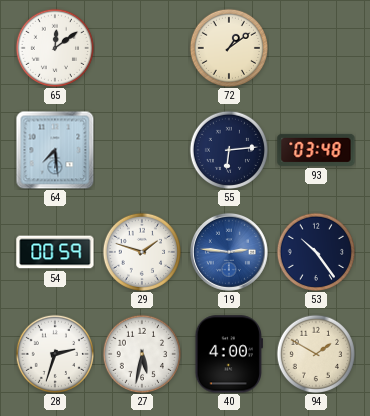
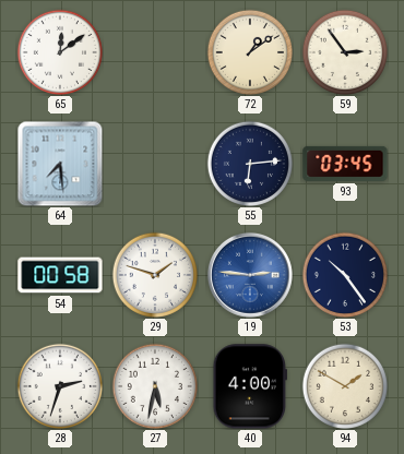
59: none -> 2:54
93: 03:48 -> 03:45
54: 00:59 -> 00:58
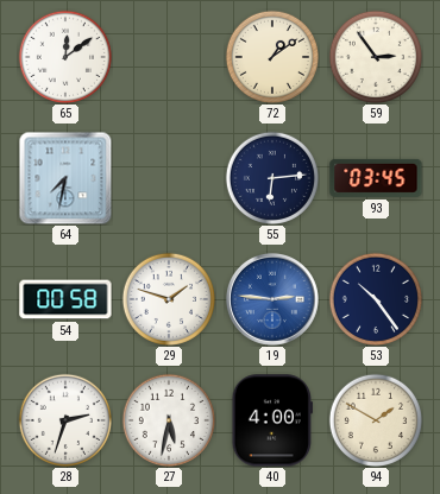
64: 7:29 -> 7:32
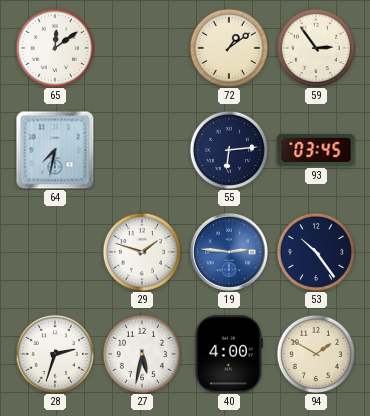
54: 00:58 -> none
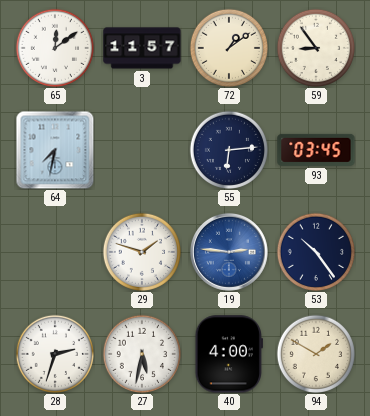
3: none -> 11:57
59: 2:54 -> 8:54
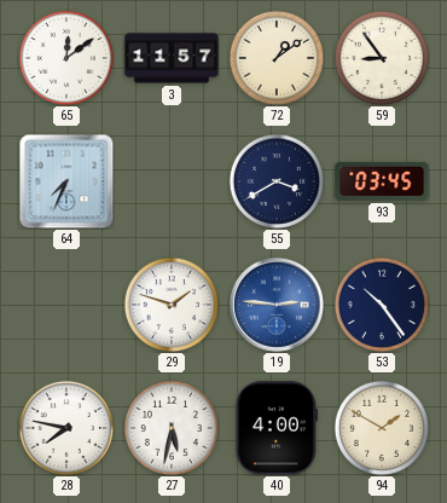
64: 7:32 -> 7:34
55: 6:14 -> 3:40
28: 2:33 -> 7:47
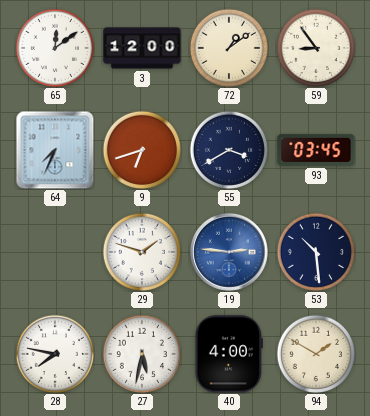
3: 11:57 -> 12:00
9: none -> 6:42
53: 10:24 -> 10:29
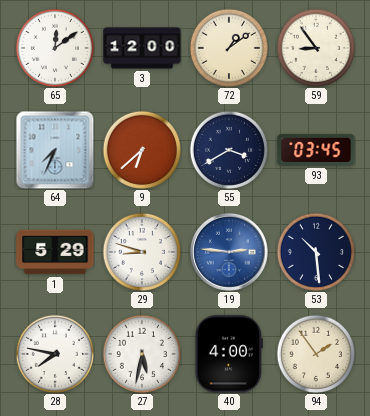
9: 6:42 -> 6:38
1: none -> 5:29
29: 1:48 -> 8:48
94: 1:50 -> 1:54
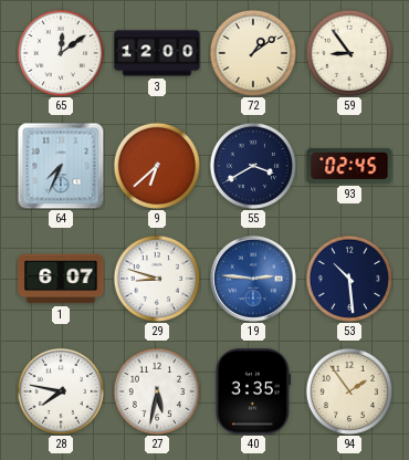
93: 03:45 -> 02:45
1: 5:29 -> 6:07
40: 4:00 -> 3:35
